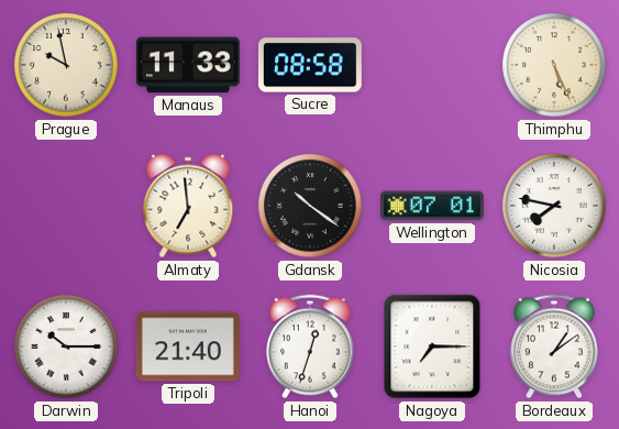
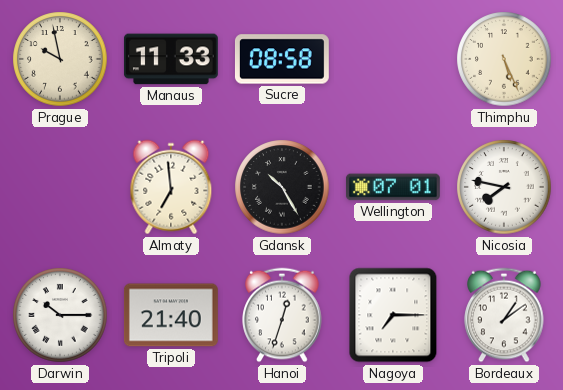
Gdansk: 10:21 -> 10:25
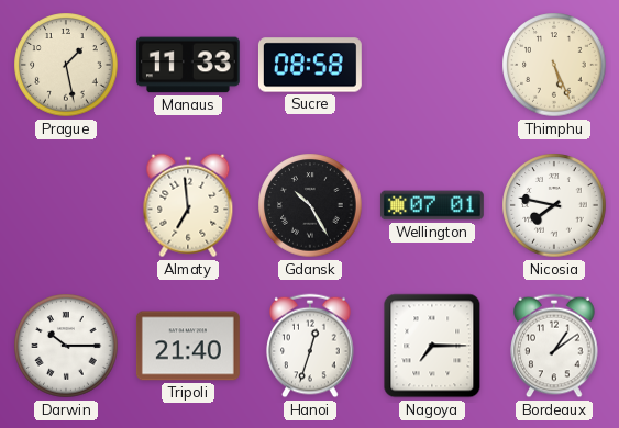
Prague: 9:58 -> 1:28
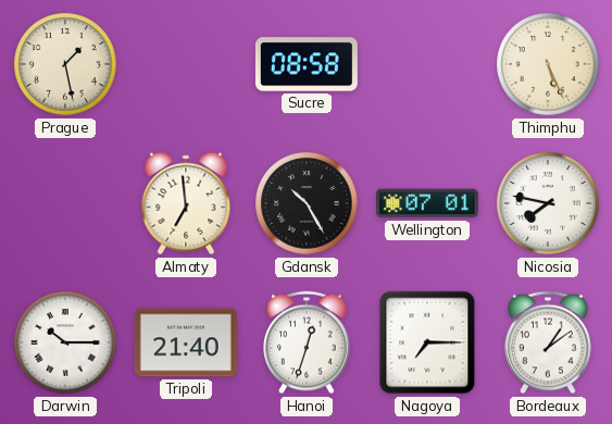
Manaus: 11:33 -> none
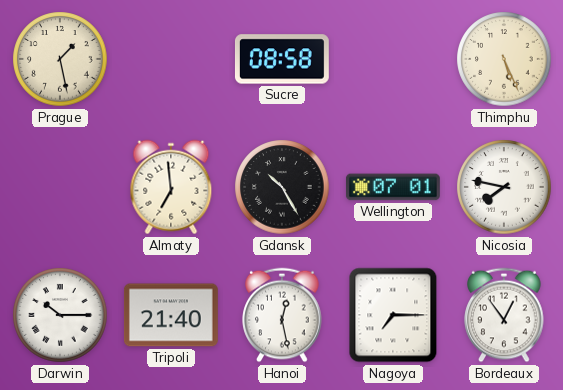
Hanoi: 12:33 -> 12:28
Bordeaux: 1:09 -> 12:54
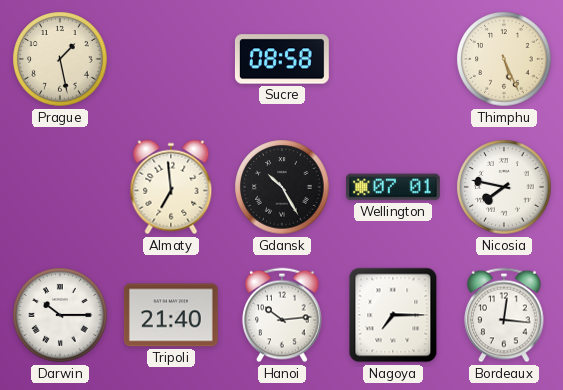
Hanoi: 12:28 -> 10:14
Bordeaux: 12:54 -> 12:16
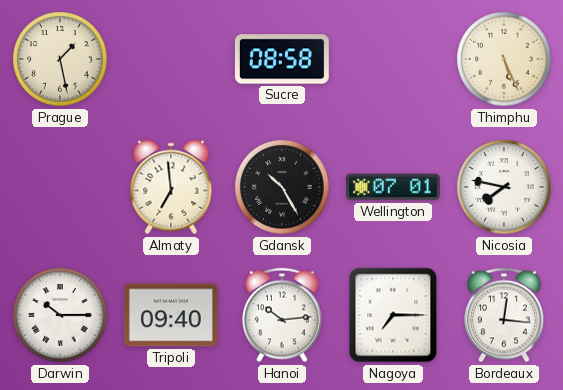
Tripoli: 21:40 -> 09:40
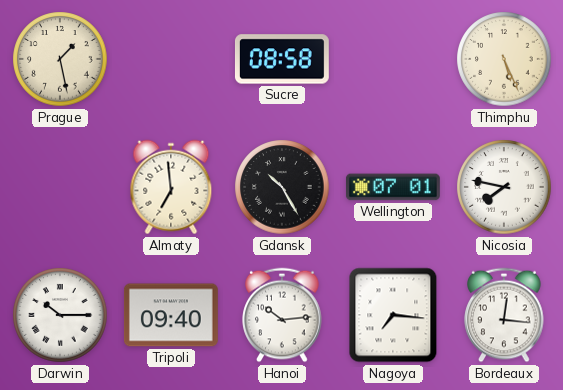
Nagoya: 7:15 -> 7:16
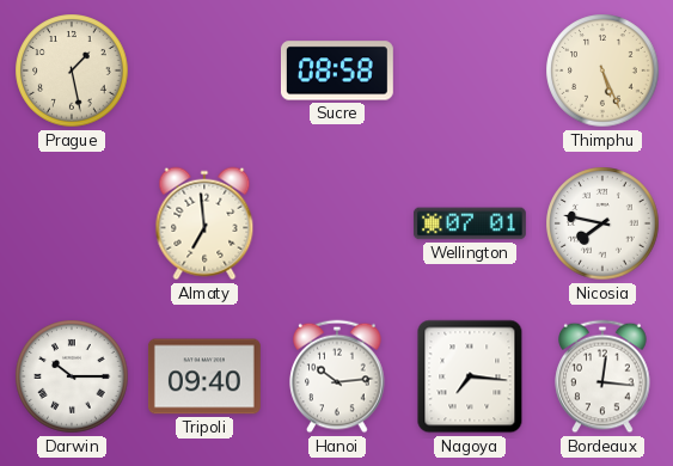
Gdansk: 10:25 -> none
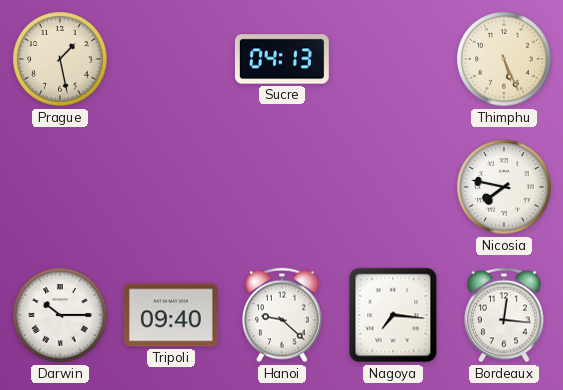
Sucre: 08:58 -> 04:13
Almaty: 6:59 -> none
Wellington: 07:01 -> none
Hanoi: 10:14 -> 9:22
